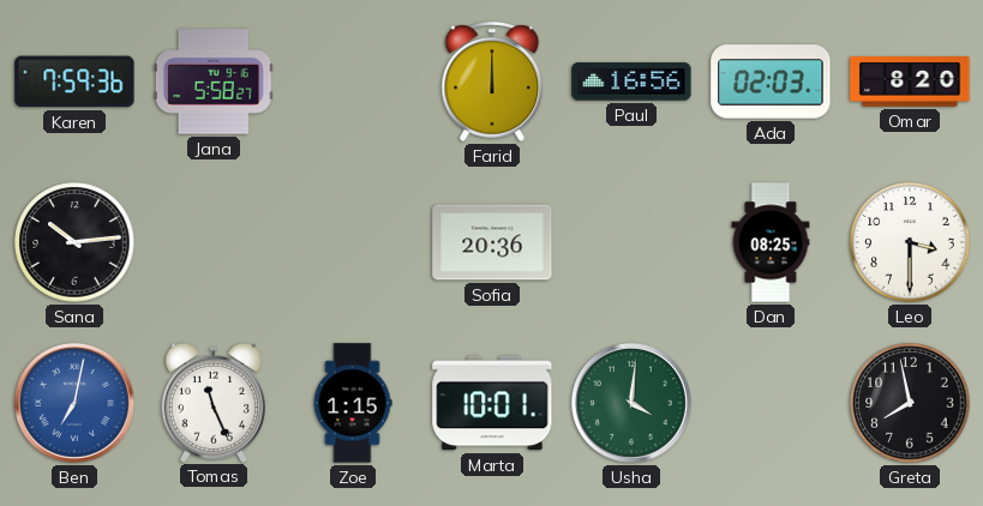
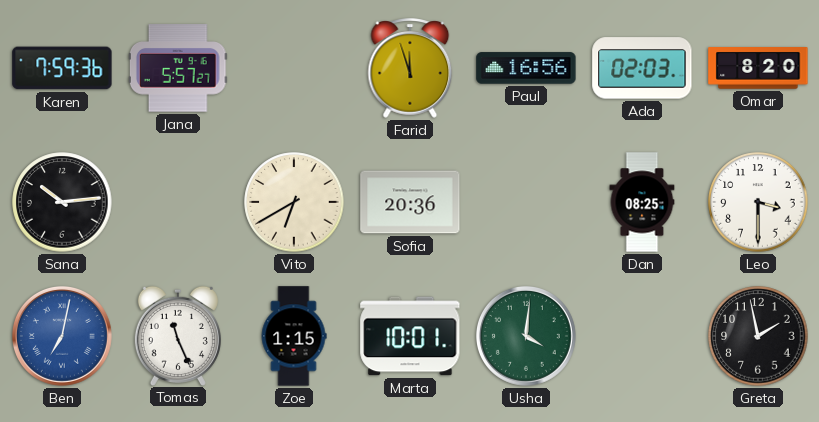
Jana: 5:58 -> 5:57
Farid: 12:00 -> 11:57
Vito: none -> 6:40
Greta: 7:58 -> 1:58
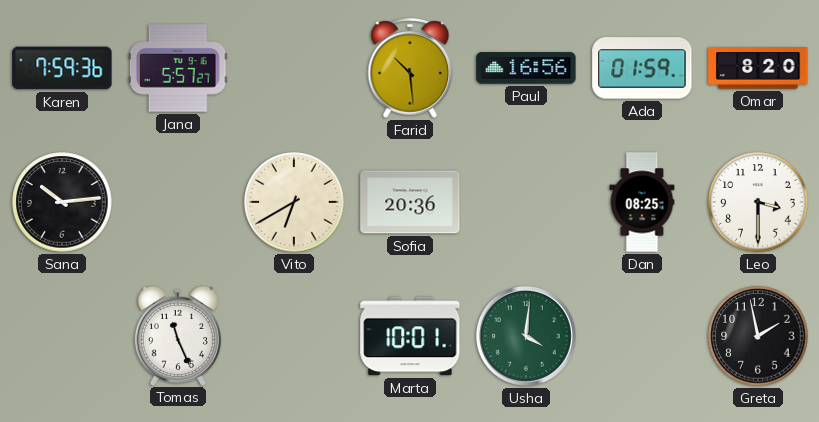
Farid: 11:57 -> 10:29
Ada: 02:03 -> 01:59
Ben: 7:02 -> none
Zoe: 1:15 -> none
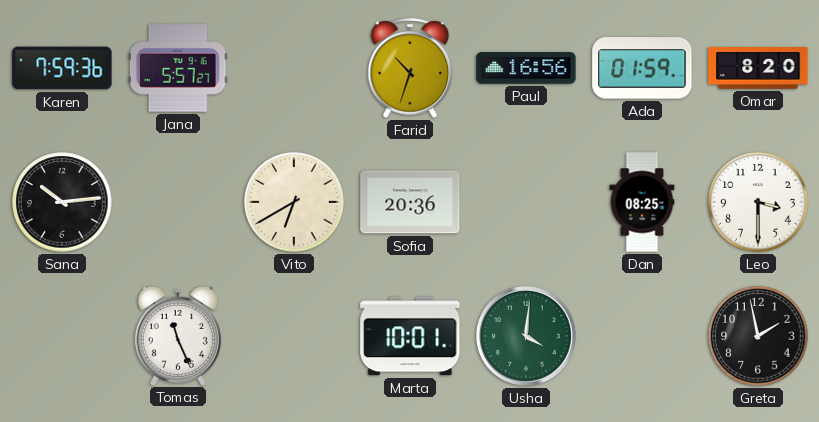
Farid: 10:29 -> 10:33
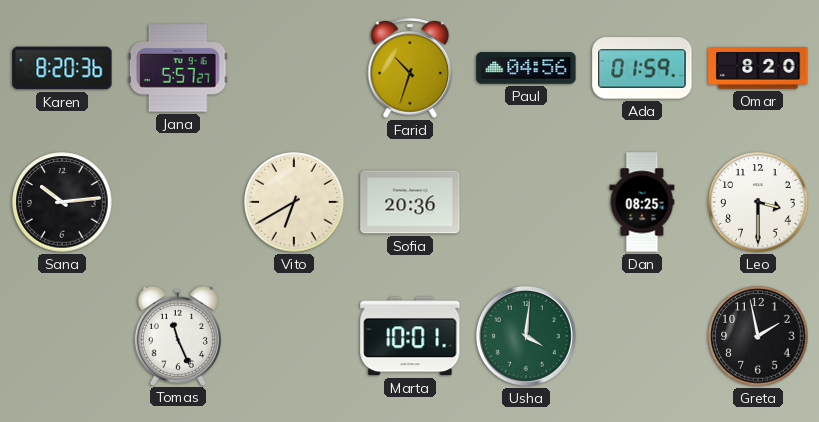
Karen: 7:59 -> 8:20
Paul: 16:56 -> 04:56
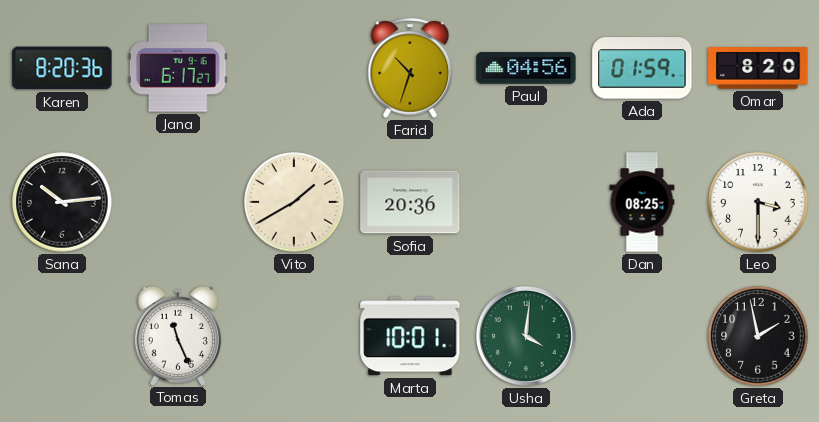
Jana: 5:57 -> 6:17
Vito: 6:40 -> 1:40
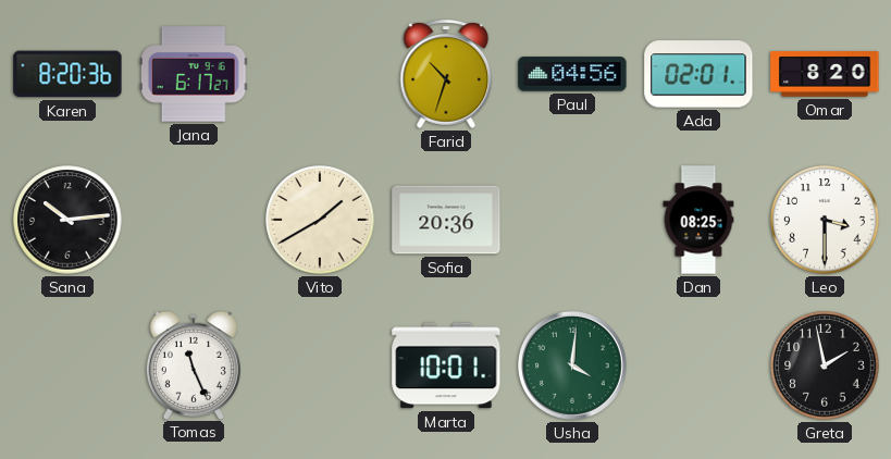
Ada: 01:59 -> 02:01
